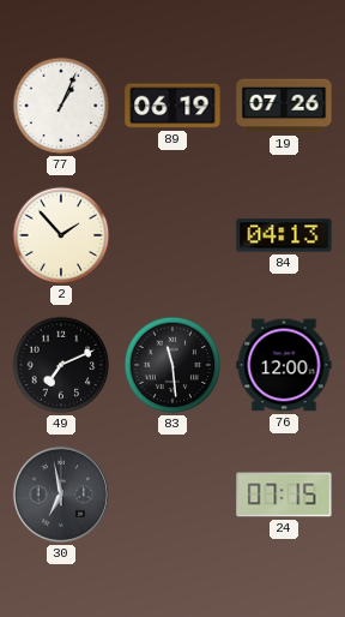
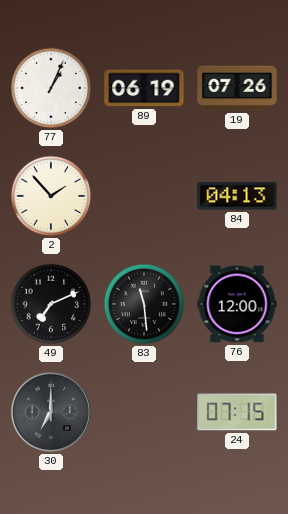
30: 6:58 -> 7:00
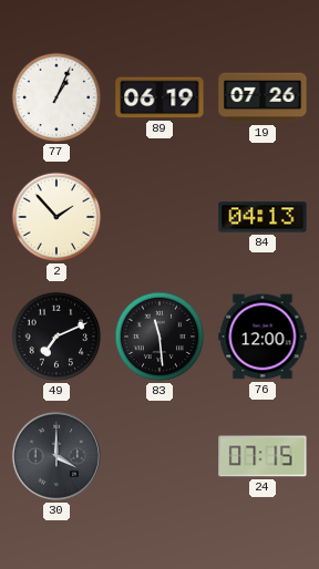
30: 7:00 -> 4:00
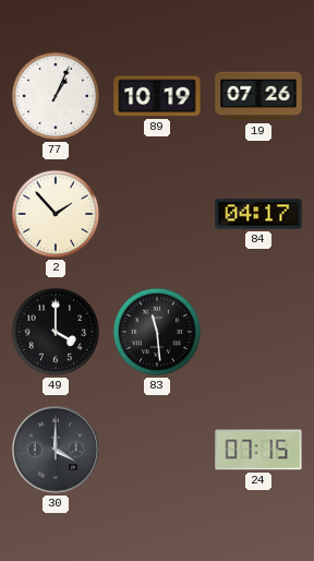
89: 06:19 -> 10:19
84: 04:13 -> 04:17
49: 7:11 -> 4:00
76: 12:00 -> none
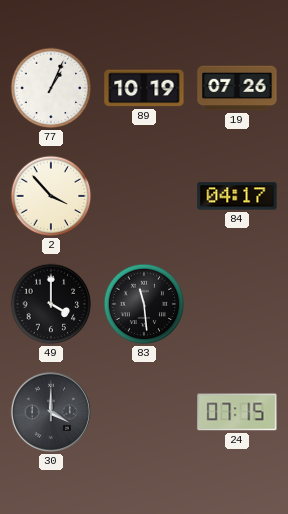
2: 1:53 -> 3:53
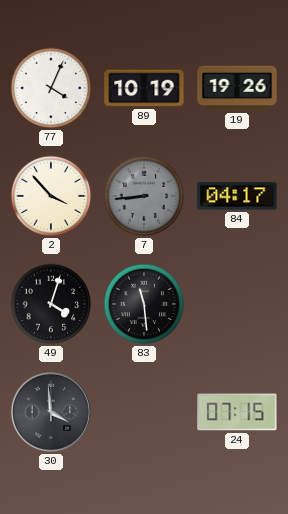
77: 1:04 -> 4:04
19: 07:26 -> 19:26
7: none -> 8:44
49: 4:00 -> 4:03
30: 4:00 -> 3:59
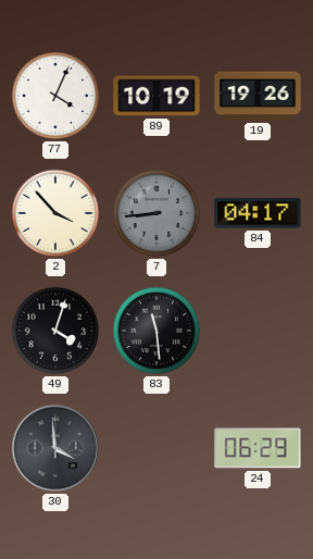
24: 07:15 -> 06:29
